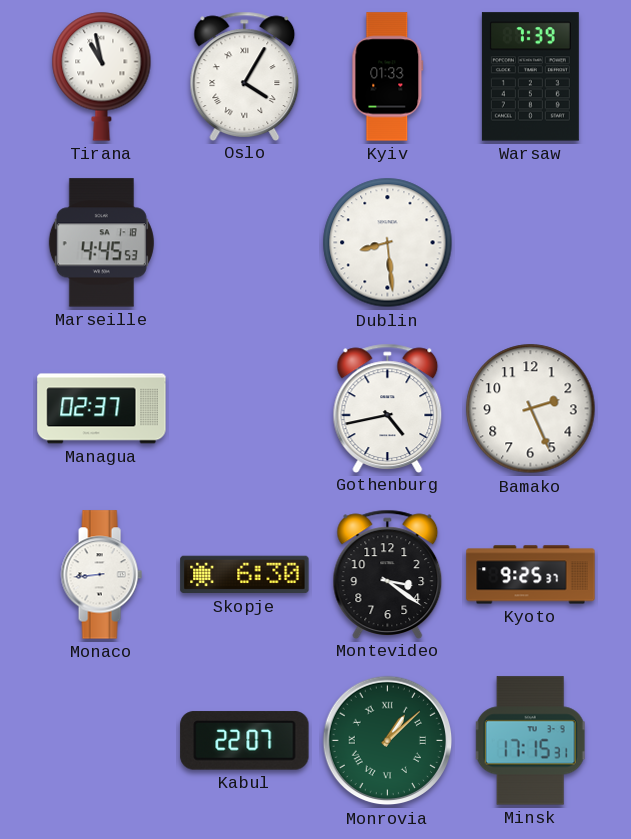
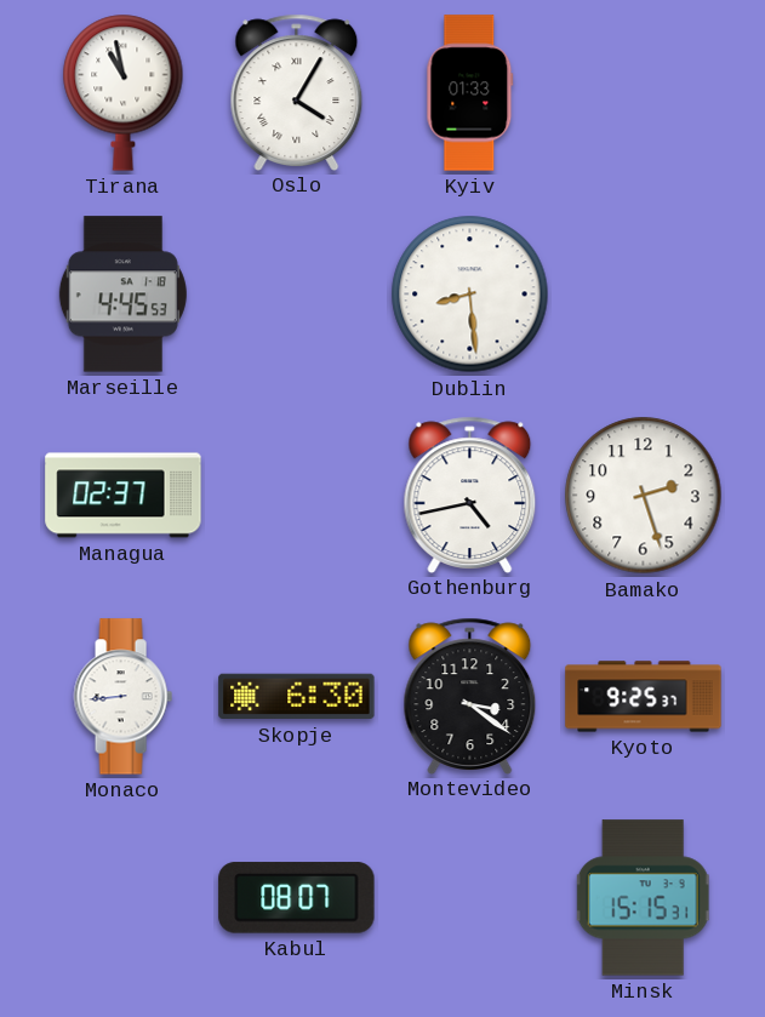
Warsaw: 7:39 -> none
Bamako: 2:26 -> 2:27
Kabul: 22:07 -> 08:07
Monrovia: 1:08 -> none
Minsk: 17:15 -> 15:15
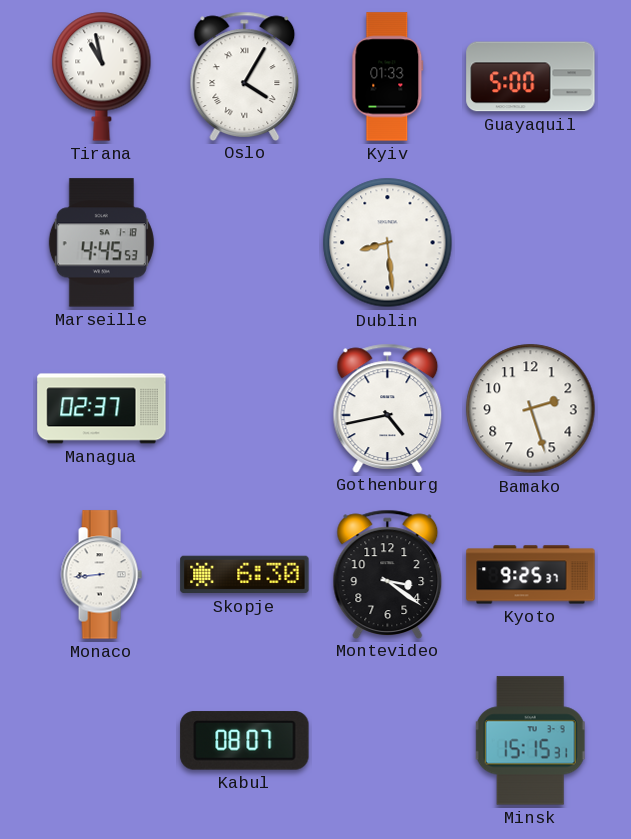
Guayaquil: none -> 5:00
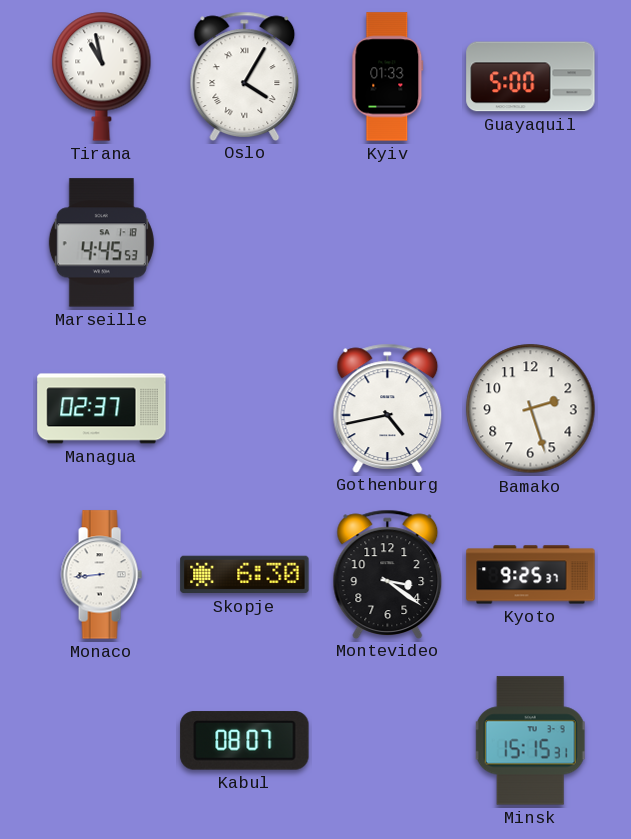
Dublin: 8:29 -> none
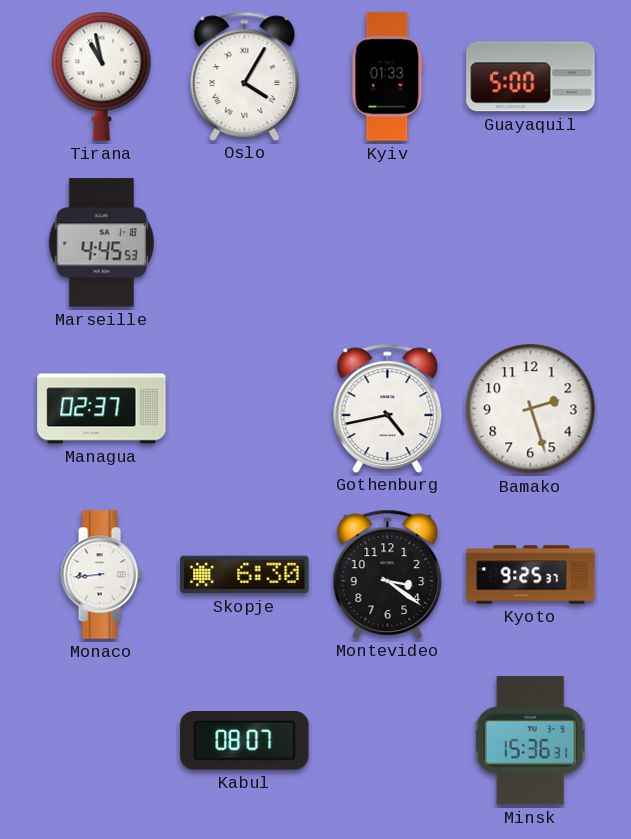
Minsk: 15:15 -> 15:36
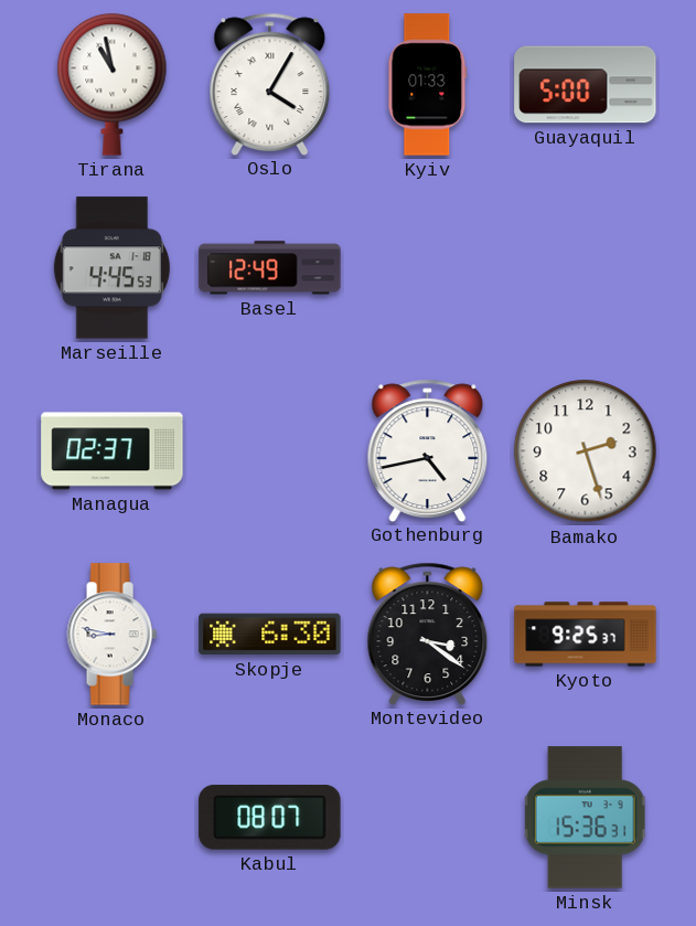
Basel: none -> 12:49
Monaco: 8:44 -> 8:47
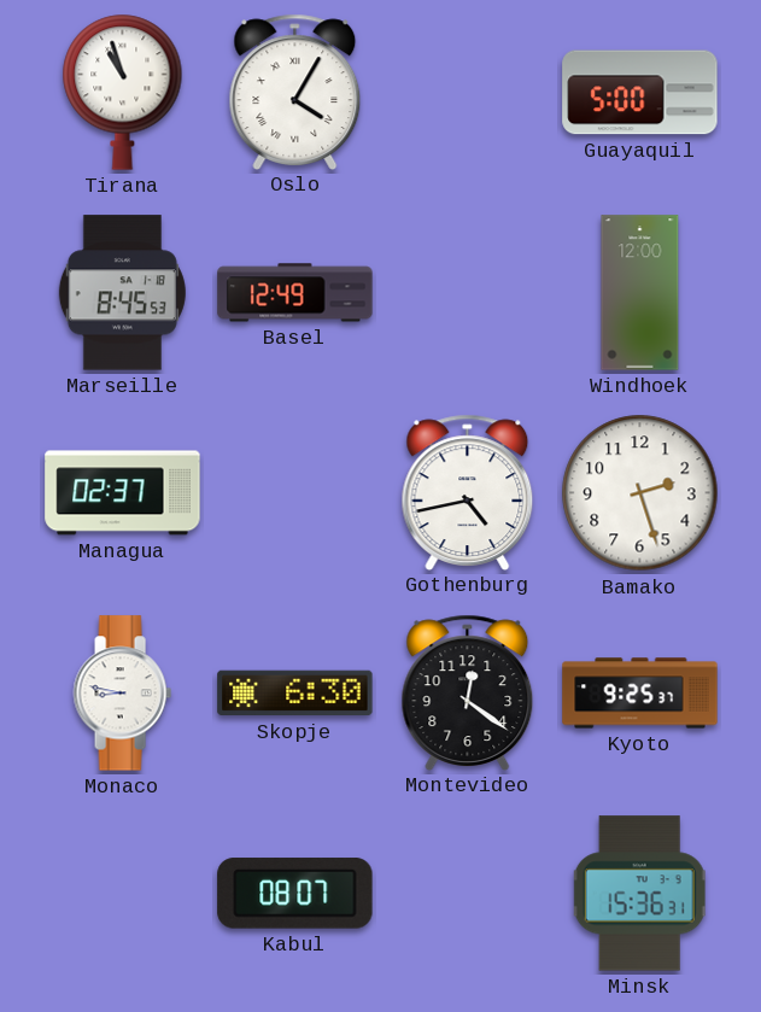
Tirana: 10:58 -> 10:57
Kyiv: 01:33 -> none
Marseille: 4:45 -> 8:45
Windhoek: none -> 12:00
Montevideo: 3:21 -> 12:21
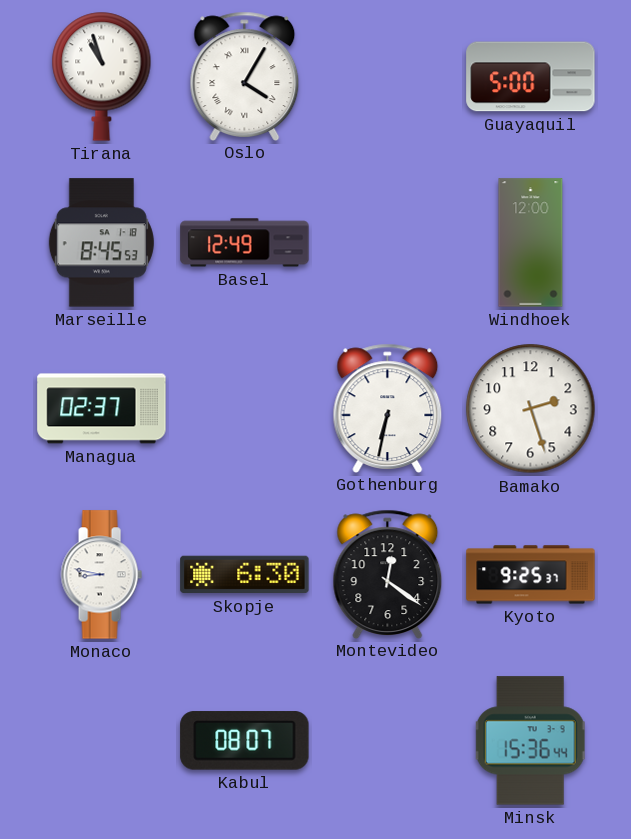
Gothenburg: 4:43 -> 6:32
Minsk: 15:36:31 -> 15:36:44
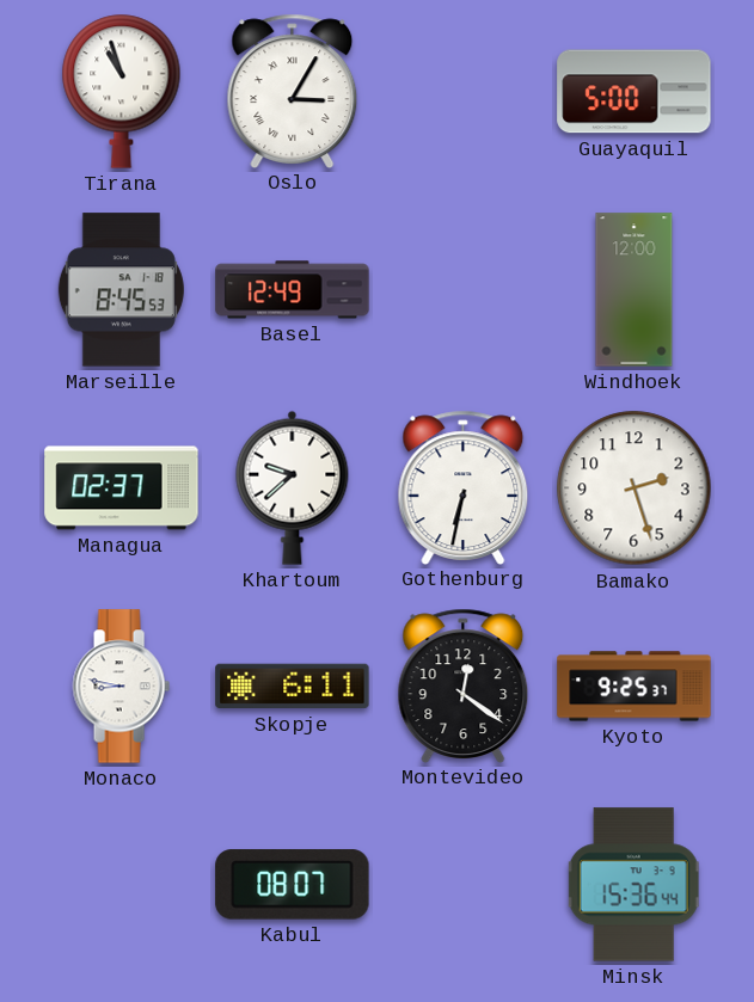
Oslo: 4:05 -> 3:05
Khartoum: none -> 9:38
Skopje: 6:30 -> 6:11
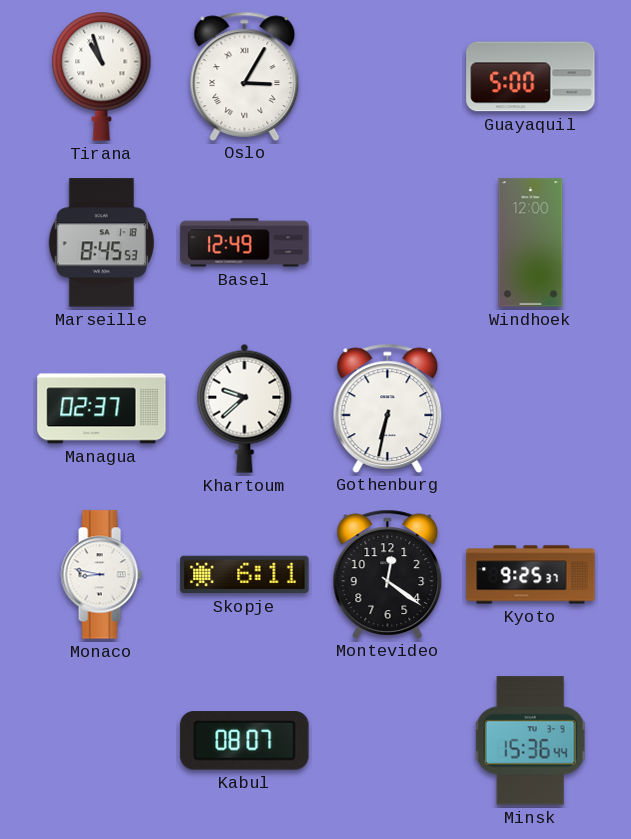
Bamako: 2:27 -> none
